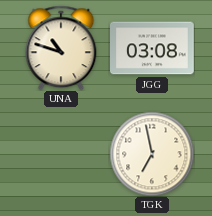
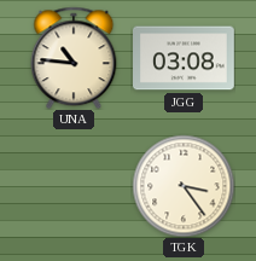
UNA: 10:48 -> 10:46
TGK: 6:58 -> 3:24
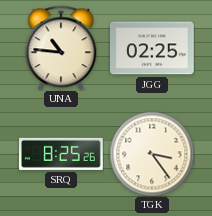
JGG: 03:08 -> 02:25
SRQ: none -> 8:25
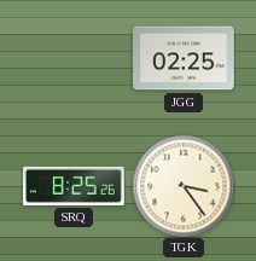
UNA: 10:46 -> none
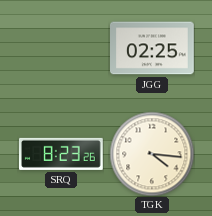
SRQ: 8:25 -> 8:23
TGK: 3:24 -> 4:16
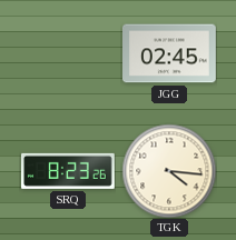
JGG: 02:25 -> 02:45
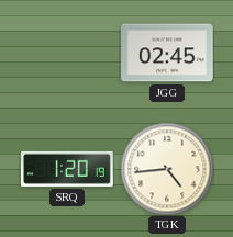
SRQ: 8:23 -> 1:20
TGK: 4:16 -> 4:44
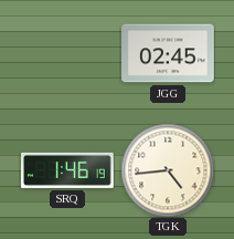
SRQ: 1:20 -> 1:46
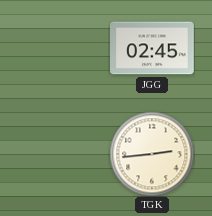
SRQ: 1:46 -> none
TGK: 4:44 -> 2:44
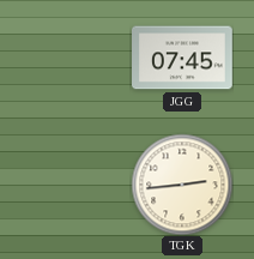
JGG: 02:45 -> 07:45
